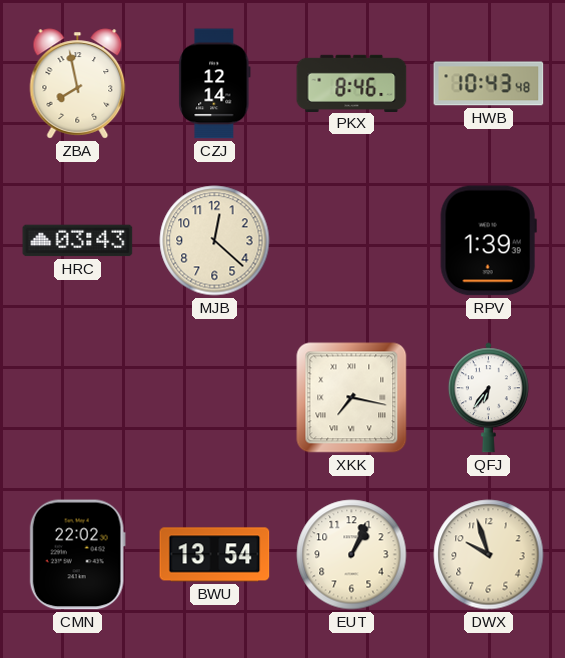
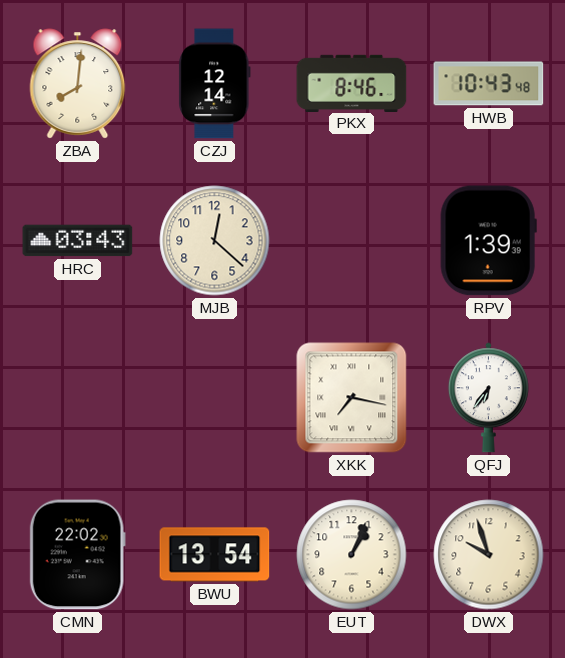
ZBA: 7:58 -> 8:01
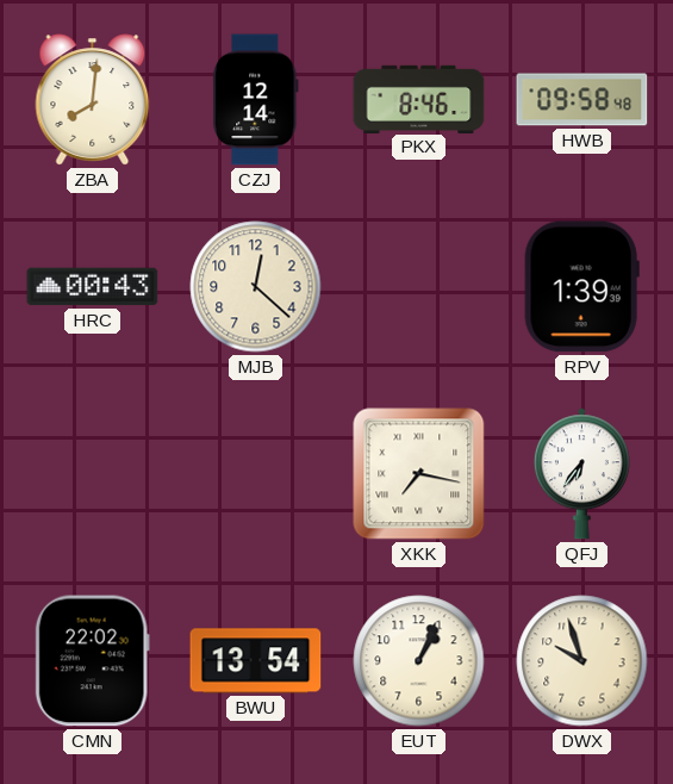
HWB: 10:43 -> 09:58
HRC: 03:43 -> 00:43
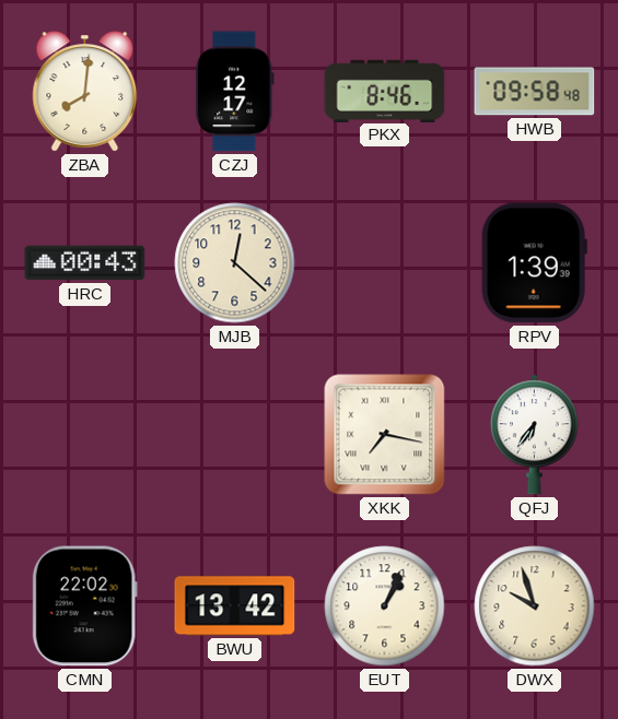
CZJ: 12:14 -> 12:17
BWU: 13:54 -> 13:42
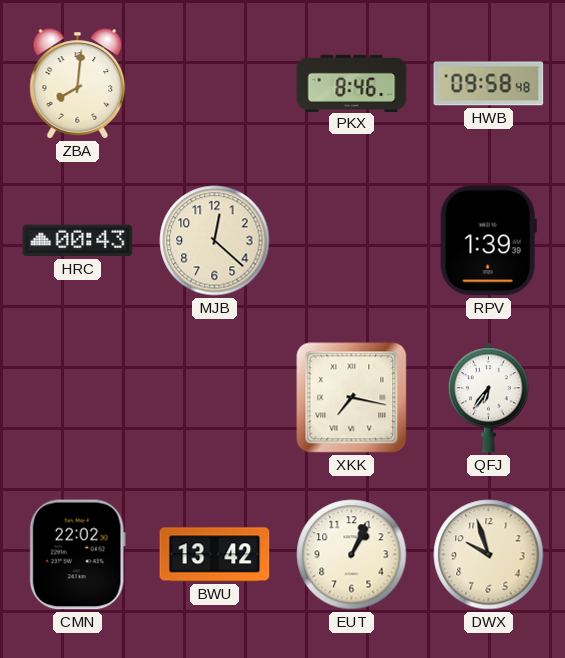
CZJ: 12:17 -> none
